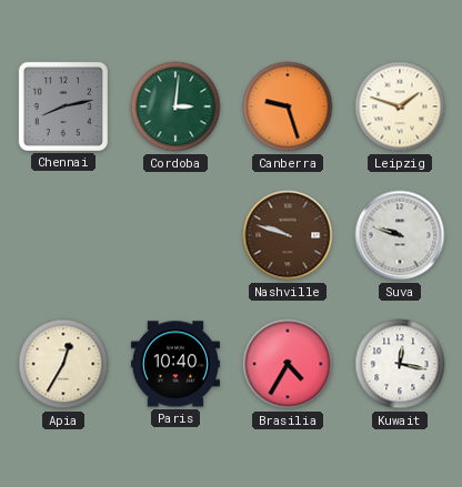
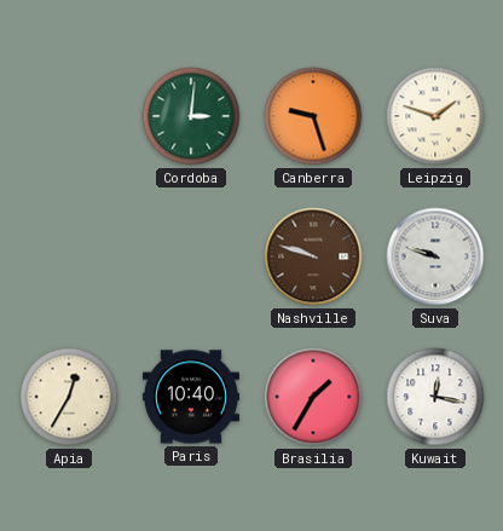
Chennai: 8:13 -> none
Brasilia: 4:35 -> 1:35
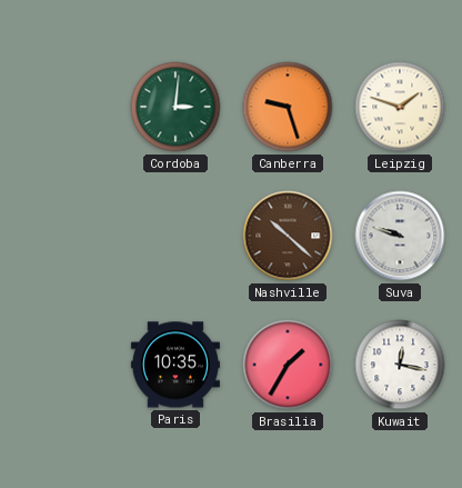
Nashville: 9:48 -> 10:22
Apia: 12:35 -> none
Paris: 10:40 -> 10:35
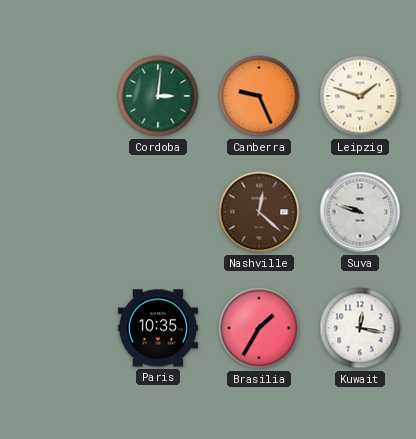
Canberra: 9:27 -> 9:26
Nashville: 10:22 -> 12:22
